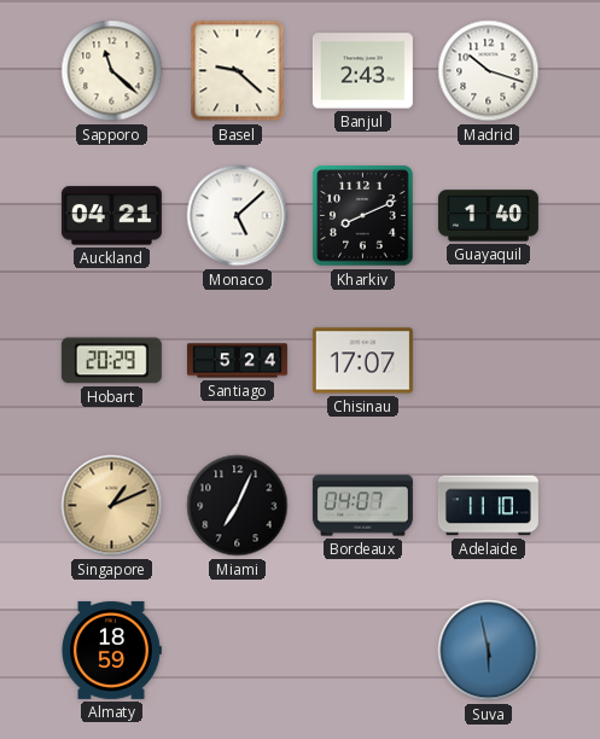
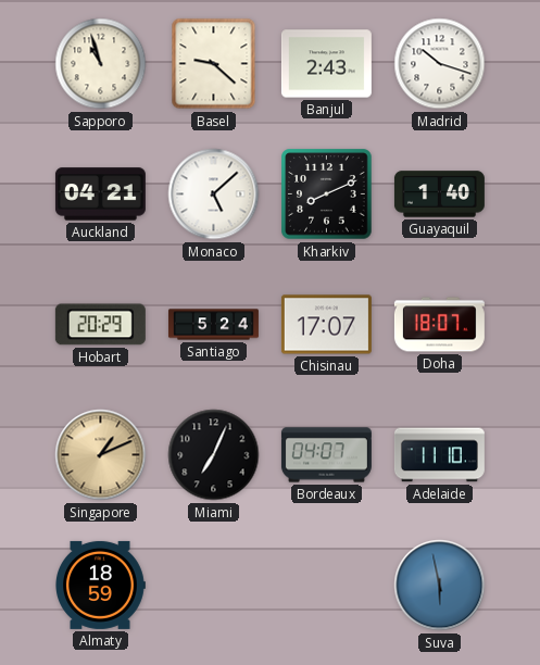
Sapporo: 11:22 -> 10:57
Doha: none -> 18:07
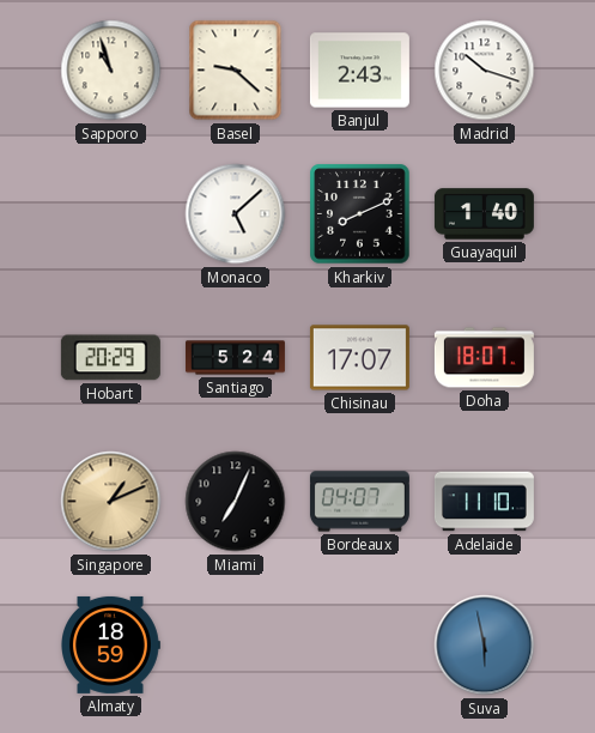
Auckland: 04:21 -> none
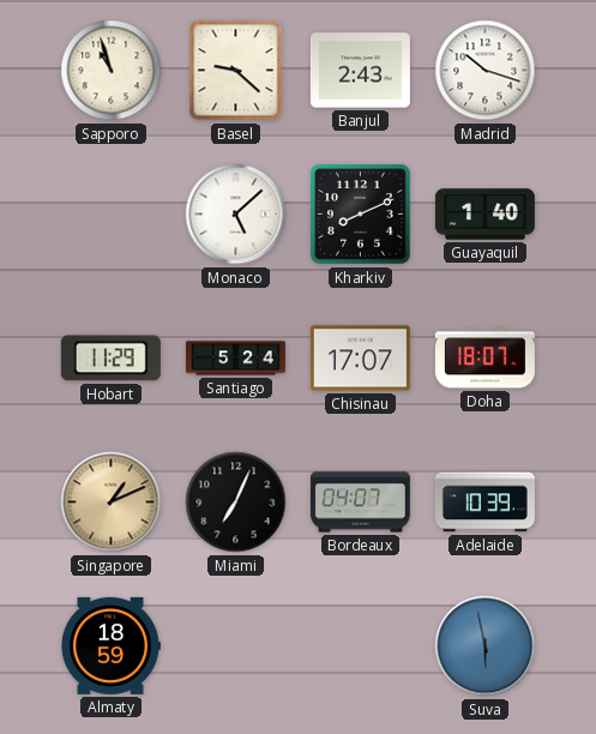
Hobart: 20:29 -> 11:29
Adelaide: 11:10 -> 10:39
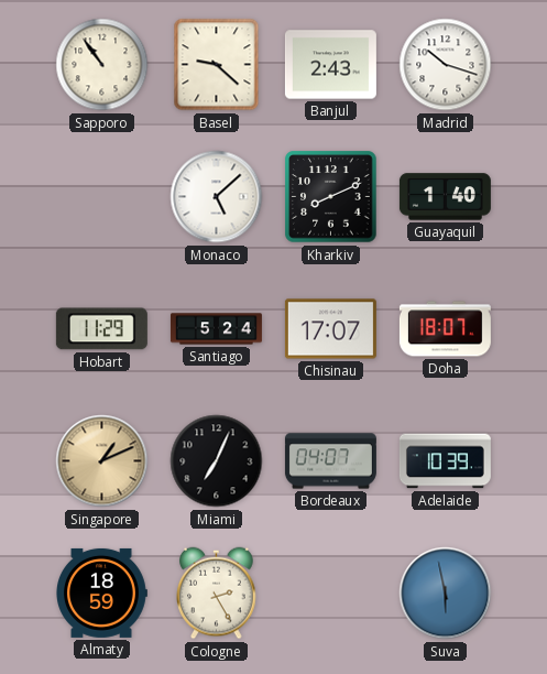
Sapporo: 10:57 -> 10:54
Cologne: none -> 2:25
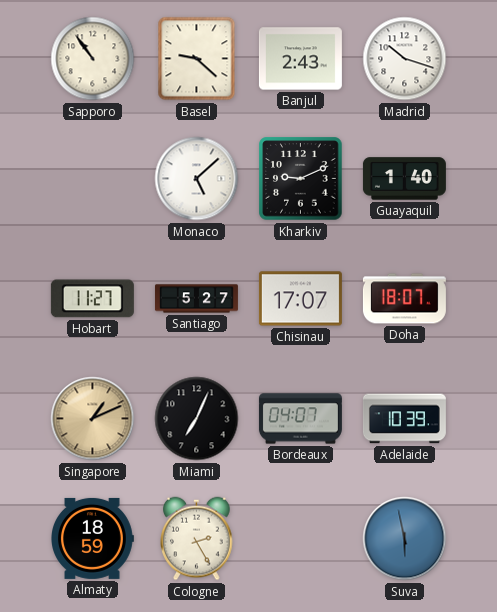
Kharkiv: 8:11 -> 9:11
Hobart: 11:29 -> 11:27
Santiago: 5:24 -> 5:27
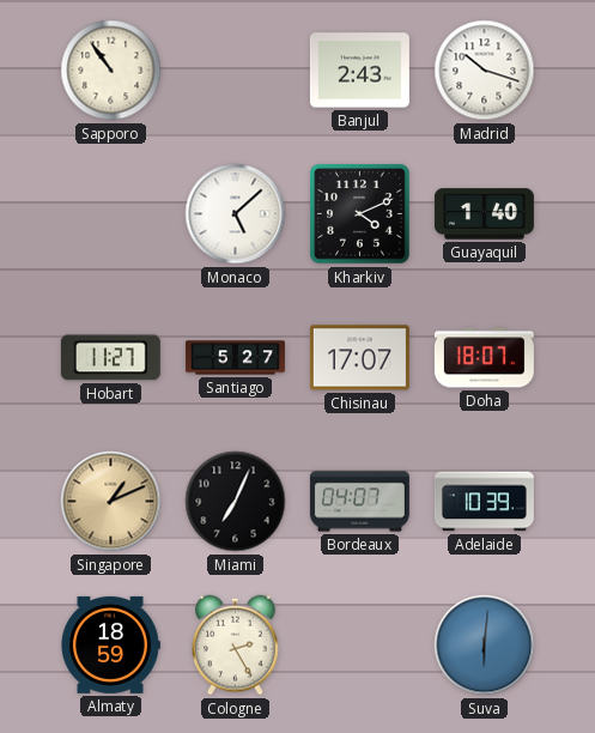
Basel: 9:22 -> none
Kharkiv: 9:11 -> 4:11
Suva: 5:58 -> 6:01
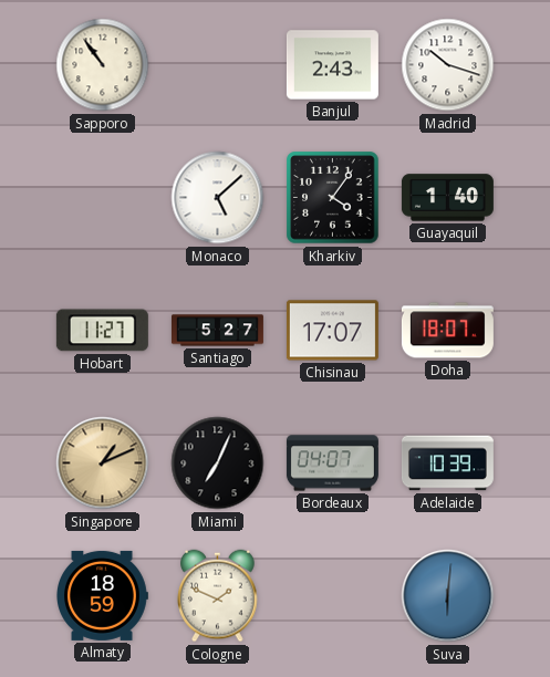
Kharkiv: 4:11 -> 4:06
Cologne: 2:25 -> 1:49
